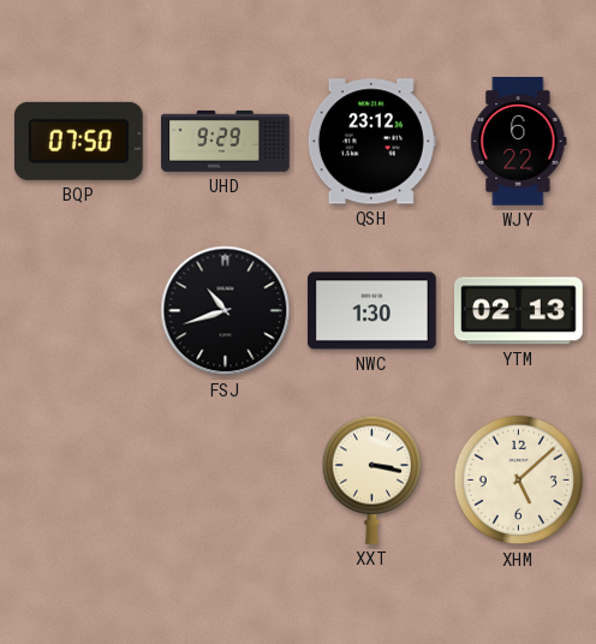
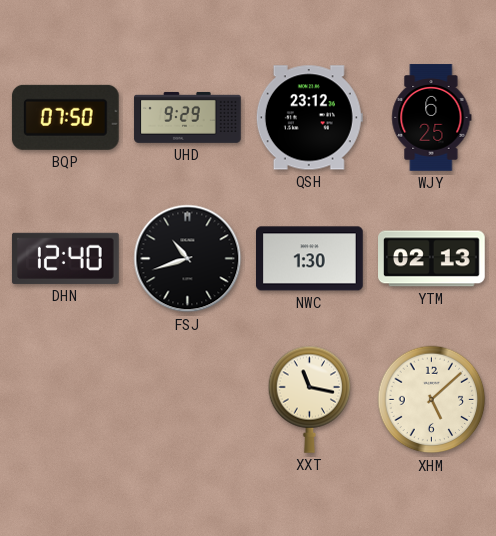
WJY: 6:22 -> 6:25
DHN: none -> 12:40
XXT: 3:17 -> 11:17
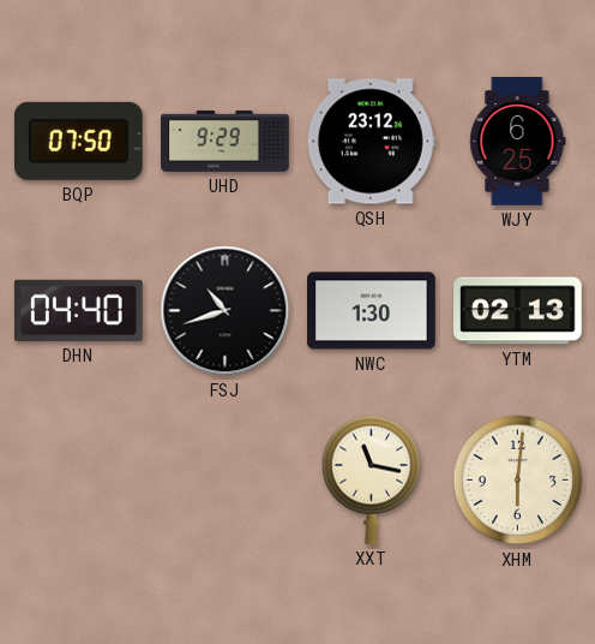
DHN: 12:40 -> 04:40
XHM: 5:08 -> 6:01
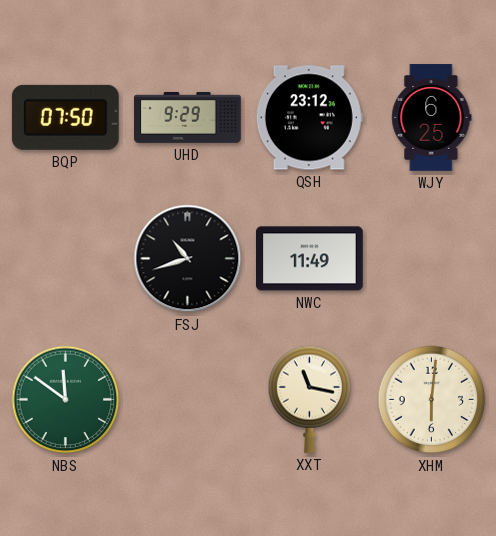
DHN: 04:40 -> none
NWC: 1:30 -> 11:49
YTM: 02:13 -> none
NBS: none -> 11:51
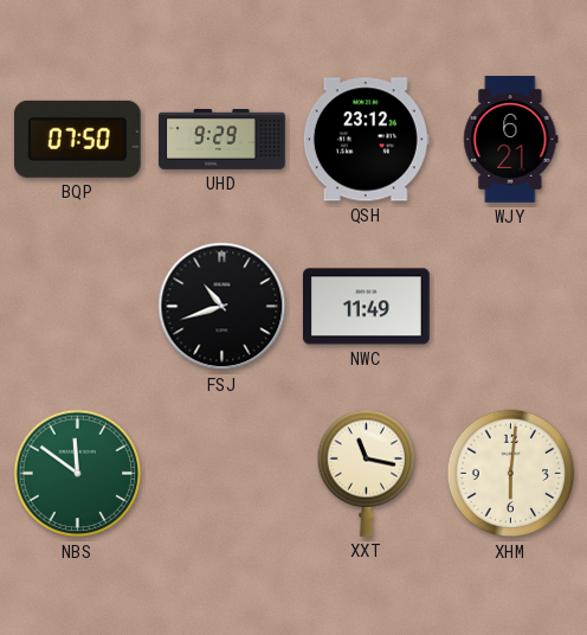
WJY: 6:25 -> 6:21
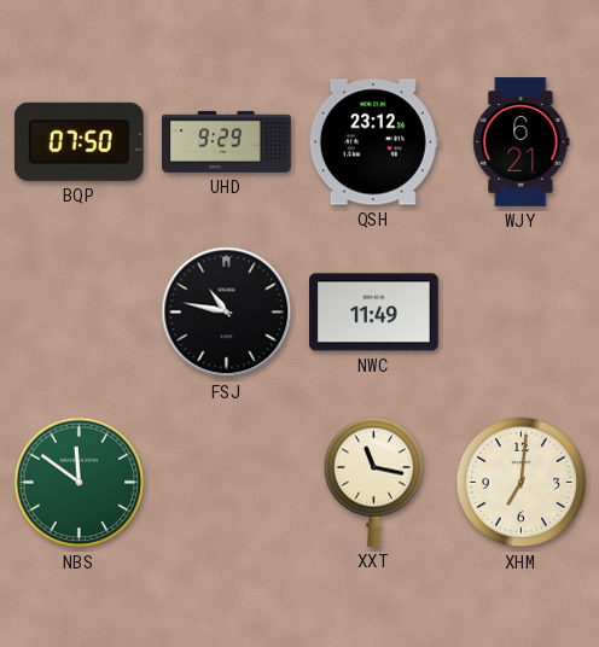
FSJ: 10:42 -> 10:47
XHM: 6:01 -> 7:01
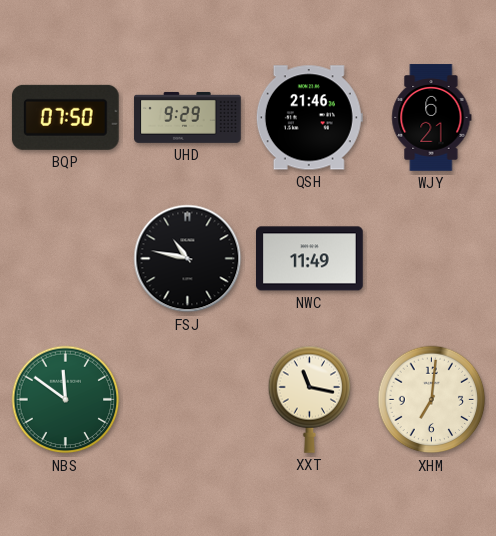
QSH: 23:12 -> 21:46
